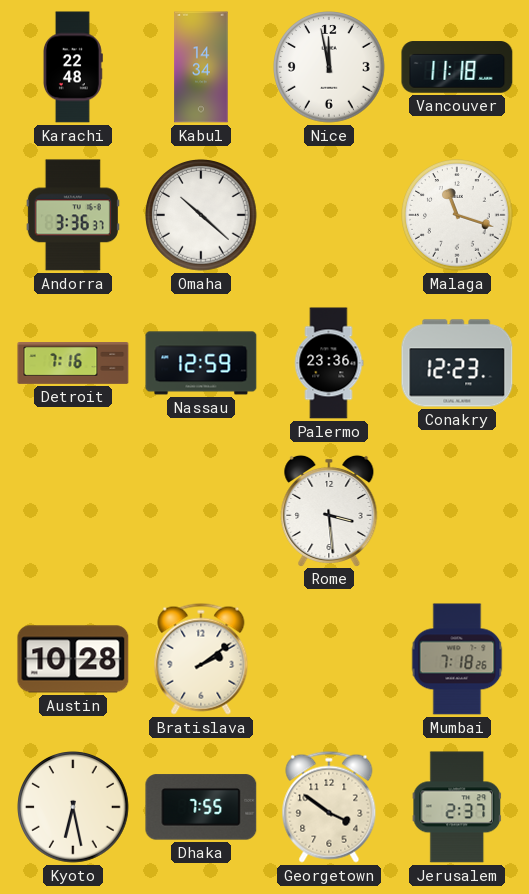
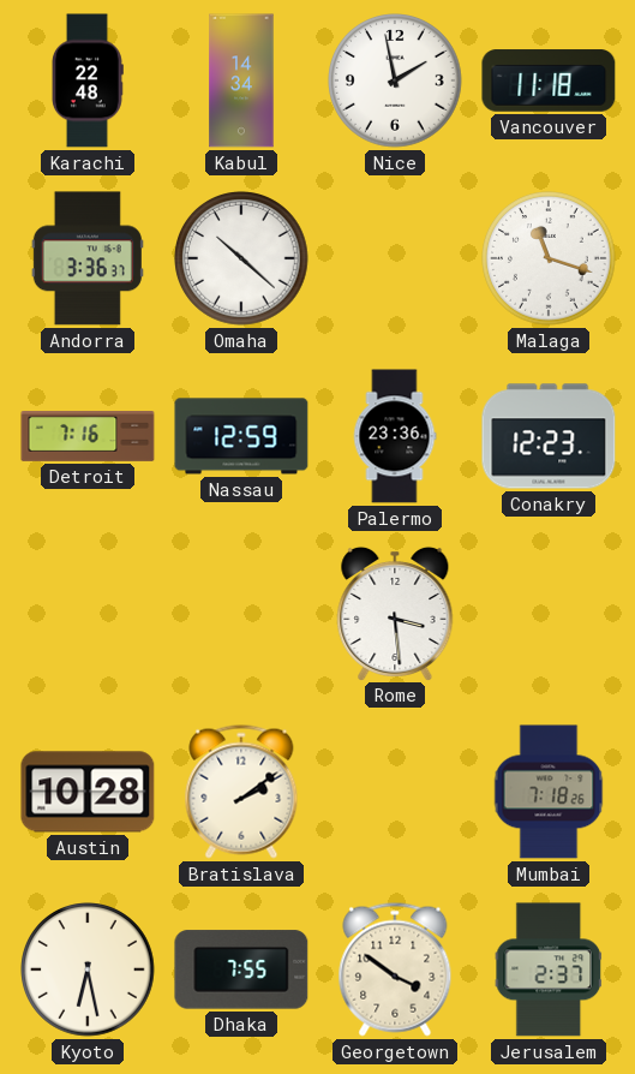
Nice: 11:58 -> 1:58
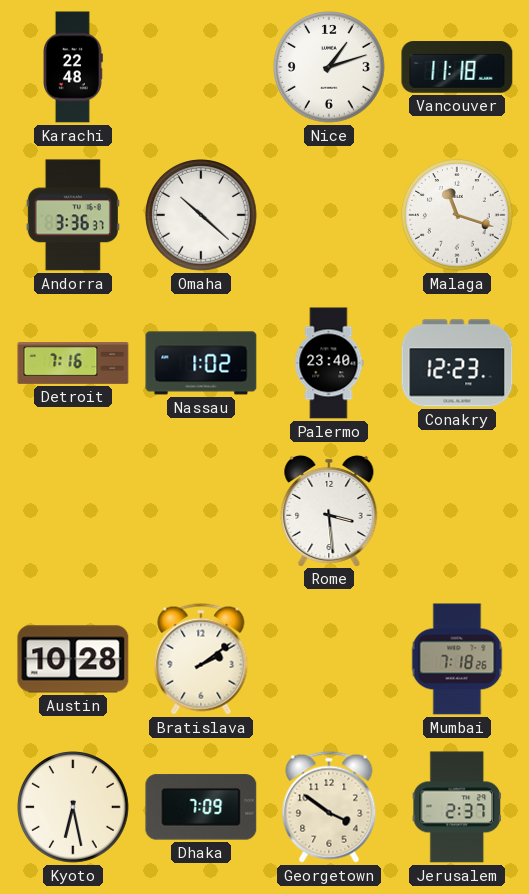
Kabul: 14:34 -> none
Nice: 1:58 -> 1:12
Nassau: 12:59 -> 1:02
Palermo: 23:36 -> 23:40
Dhaka: 7:55 -> 7:09
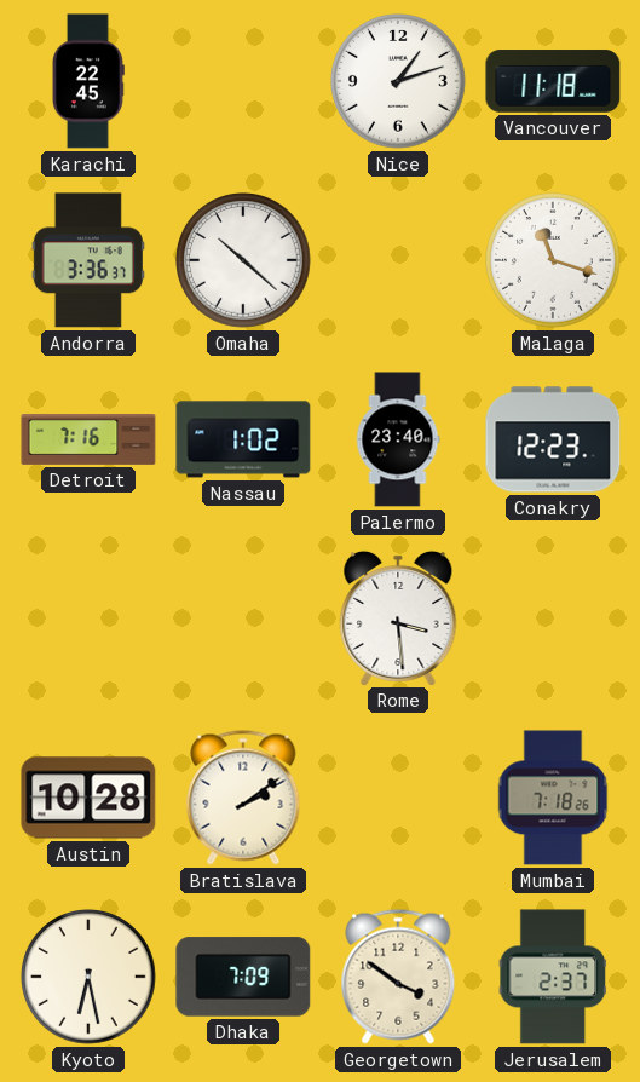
Karachi: 22:48 -> 22:45
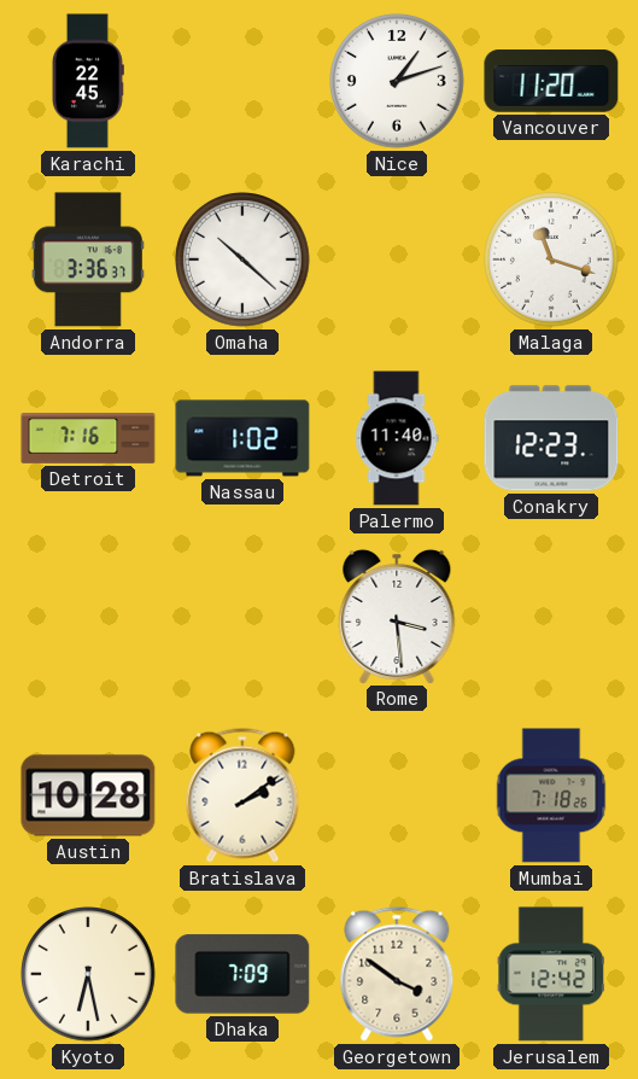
Vancouver: 11:18 -> 11:20
Palermo: 23:40 -> 11:40
Jerusalem: 2:37 -> 12:42
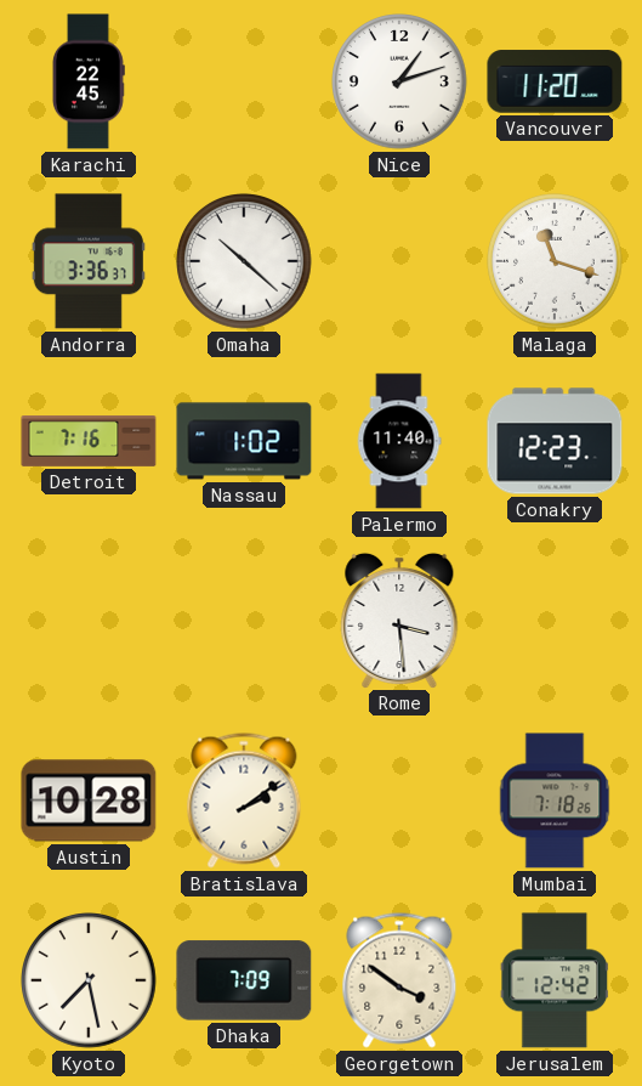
Kyoto: 6:28 -> 7:28
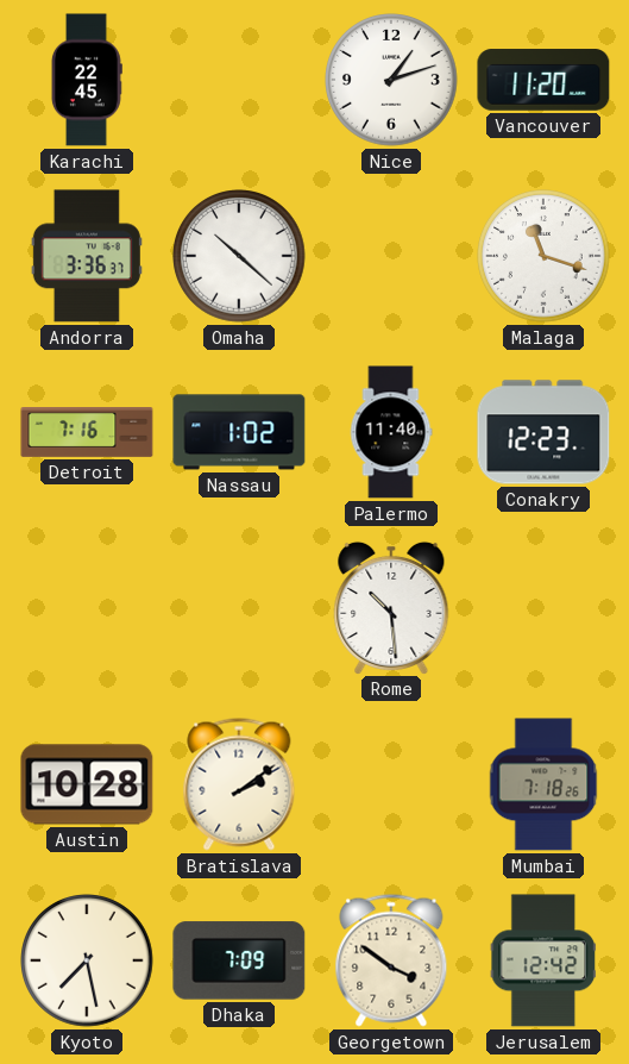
Rome: 3:29 -> 10:29
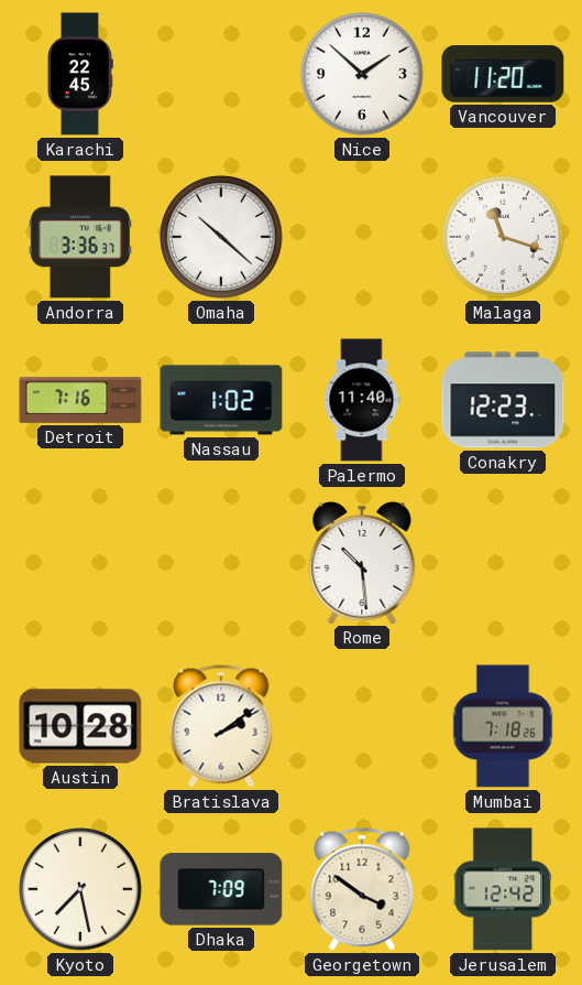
Nice: 1:12 -> 1:52
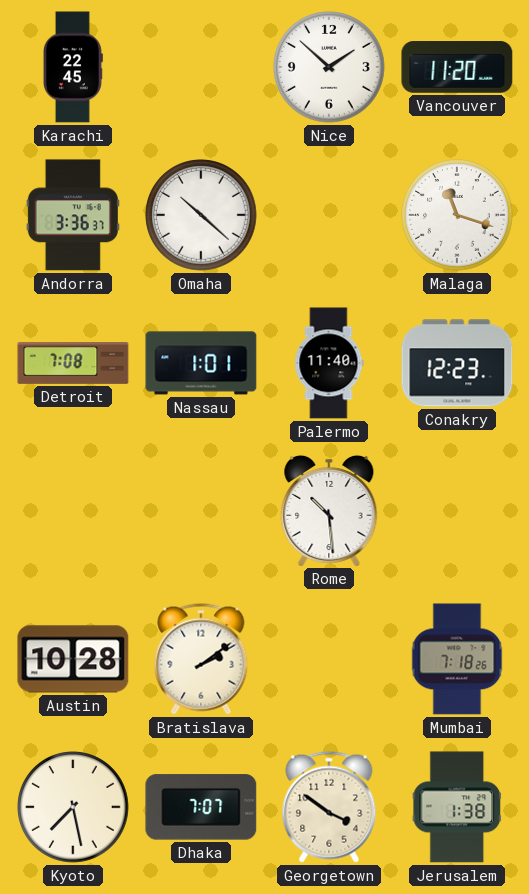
Detroit: 7:16 -> 7:08
Nassau: 1:02 -> 1:01
Dhaka: 7:09 -> 7:07
Jerusalem: 12:42 -> 1:38
